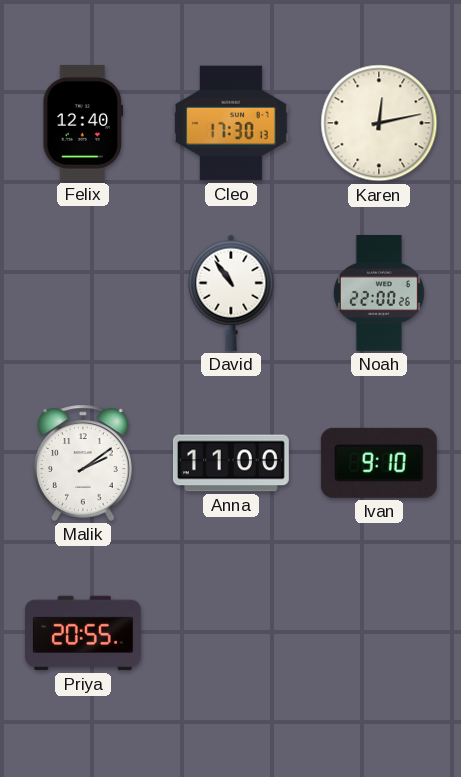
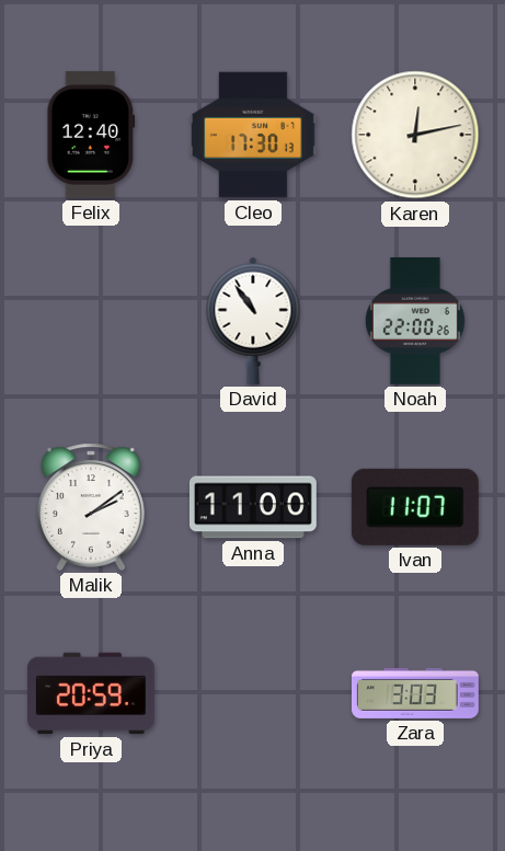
Ivan: 9:10 -> 11:07
Priya: 20:55 -> 20:59
Zara: none -> 3:03
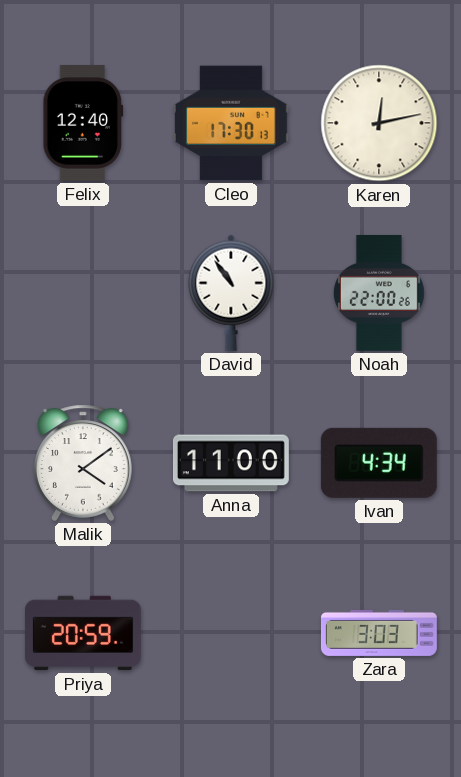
Malik: 2:09 -> 4:09
Ivan: 11:07 -> 4:34
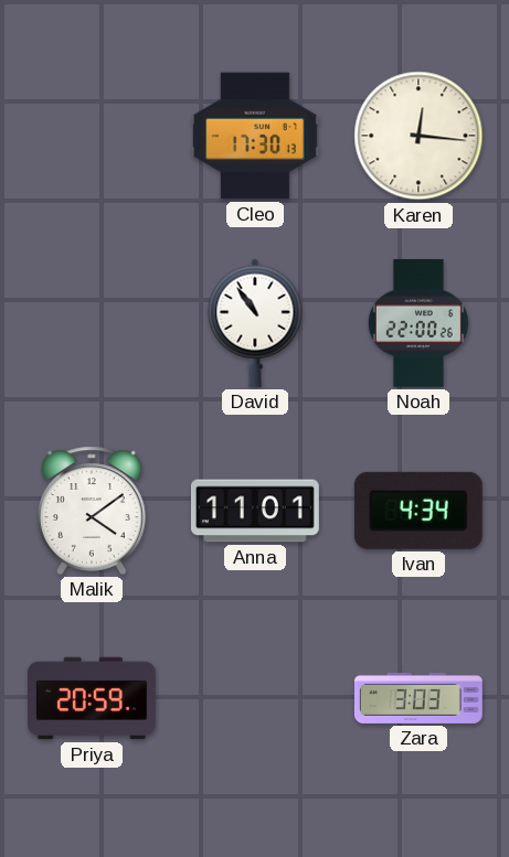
Felix: 12:40 -> none
Karen: 12:13 -> 12:16
Anna: 11:00 -> 11:01
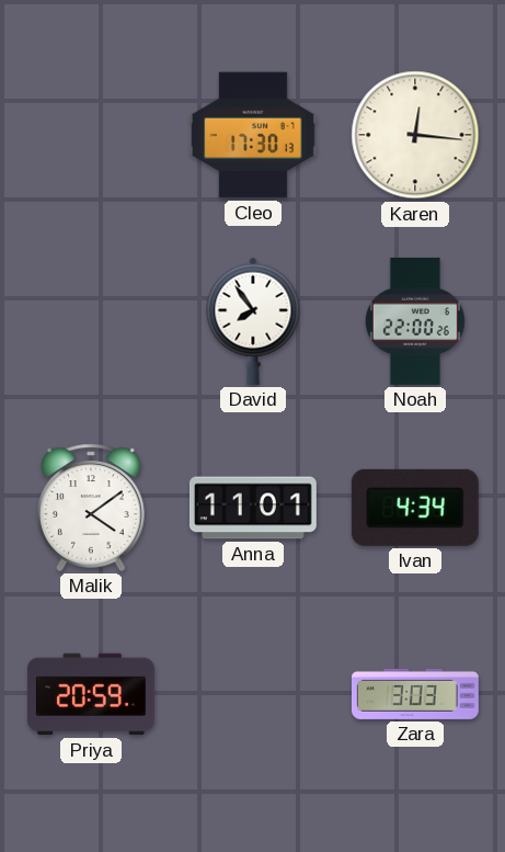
David: 10:54 -> 7:54
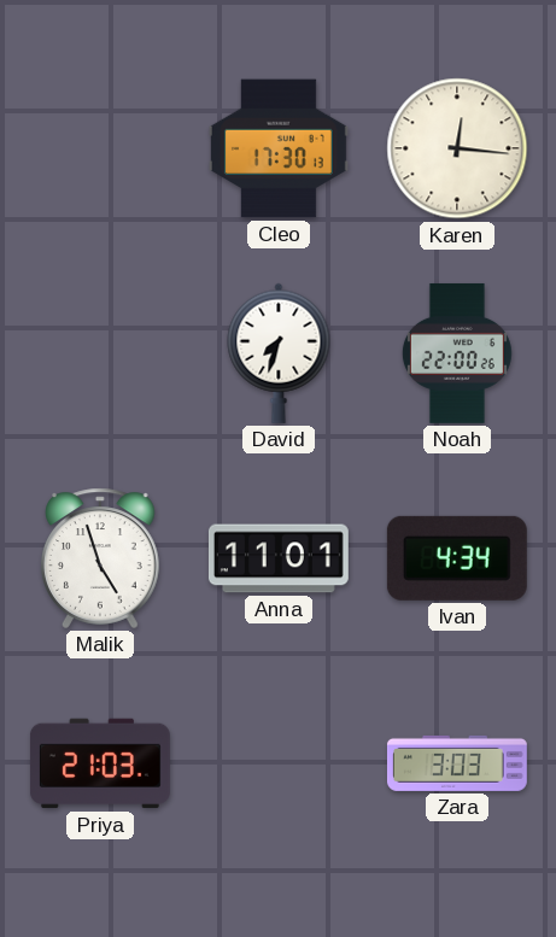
David: 7:54 -> 7:33
Malik: 4:09 -> 4:57
Priya: 20:59 -> 21:03
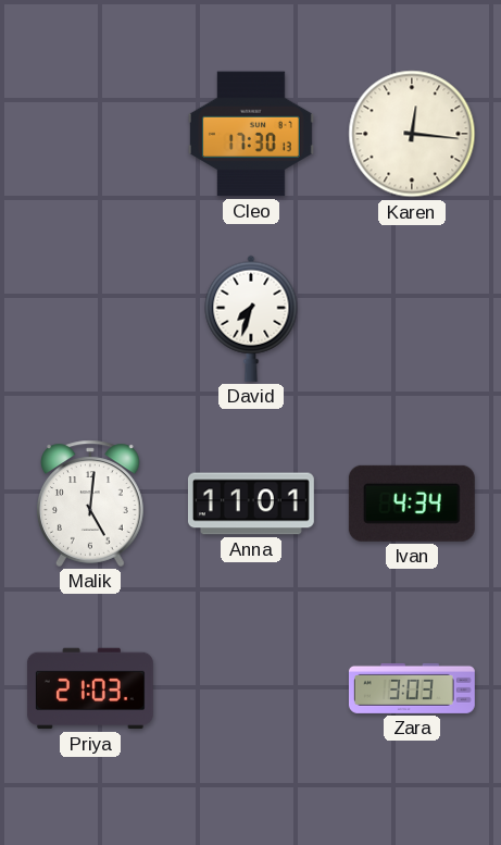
Noah: 22:00 -> none
Malik: 4:57 -> 5:01
